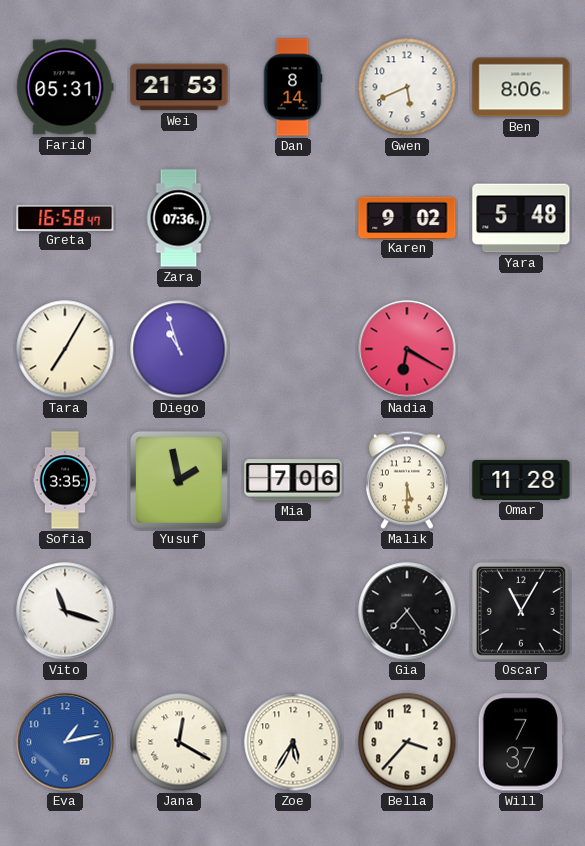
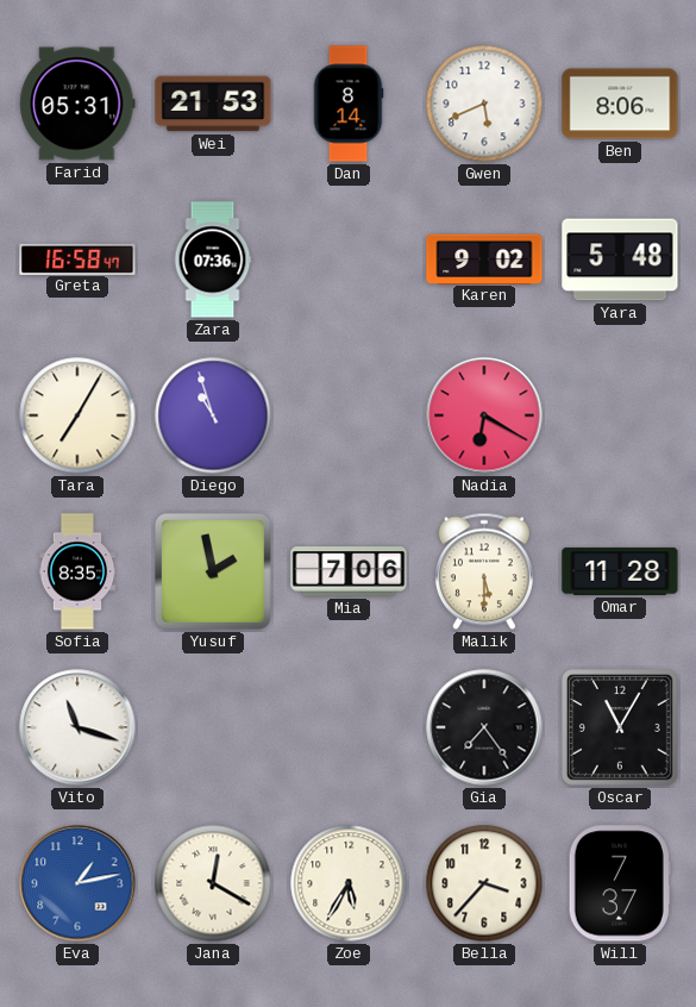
Sofia: 3:35 -> 8:35
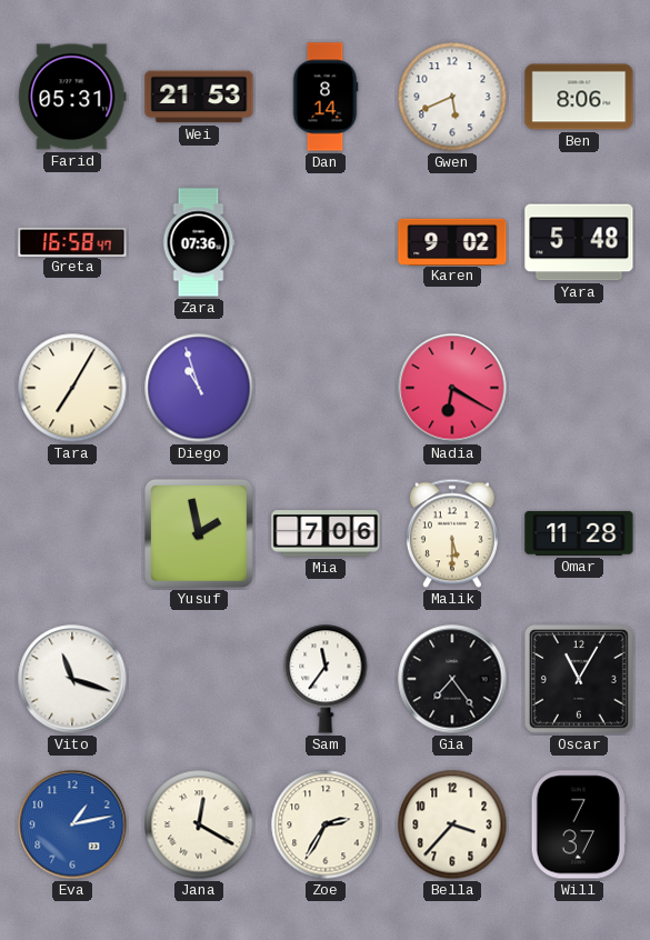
Sofia: 8:35 -> none
Sam: none -> 11:36
Zoe: 5:35 -> 2:35
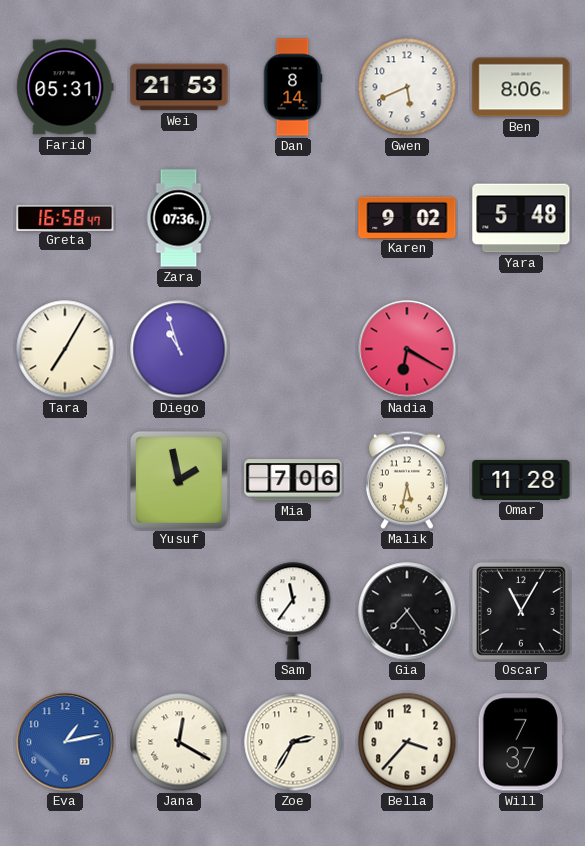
Malik: 5:30 -> 5:32
Vito: 11:18 -> none
